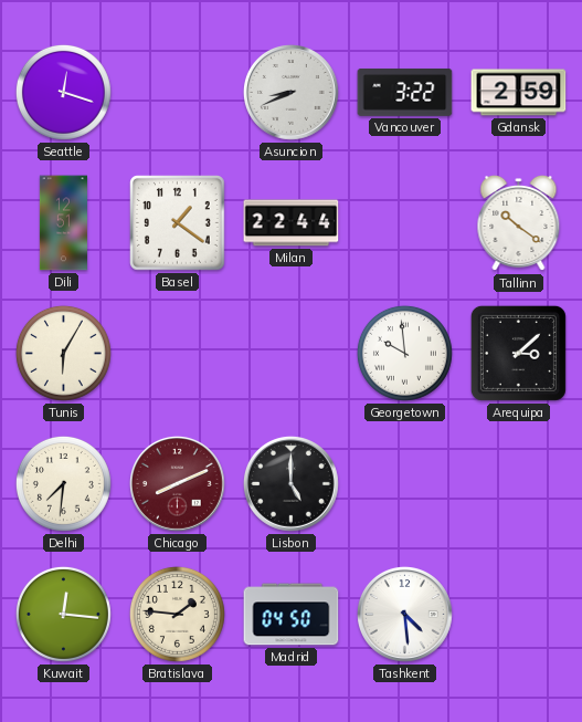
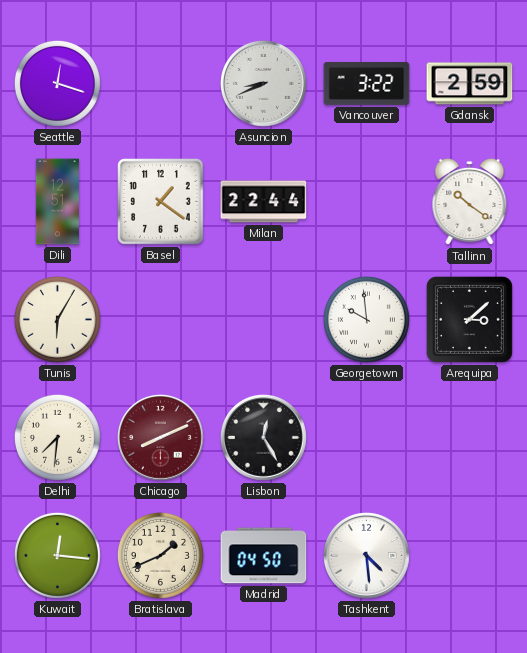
Lisbon: 5:00 -> 12:25
Bratislava: 1:46 -> 1:41
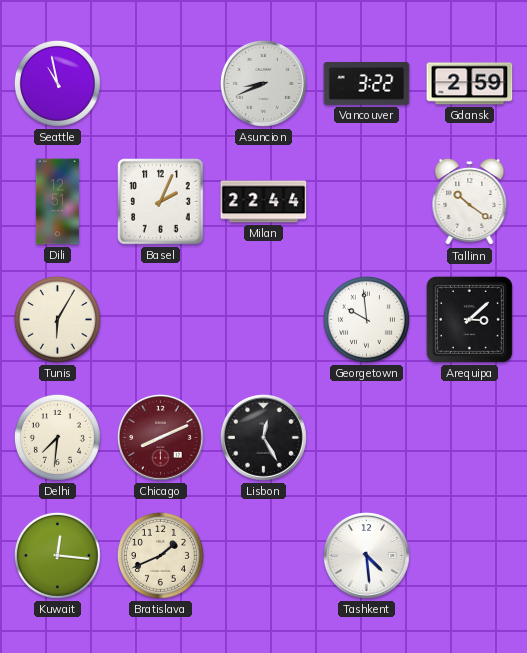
Seattle: 12:18 -> 10:58
Basel: 1:21 -> 2:04
Madrid: 04:50 -> none
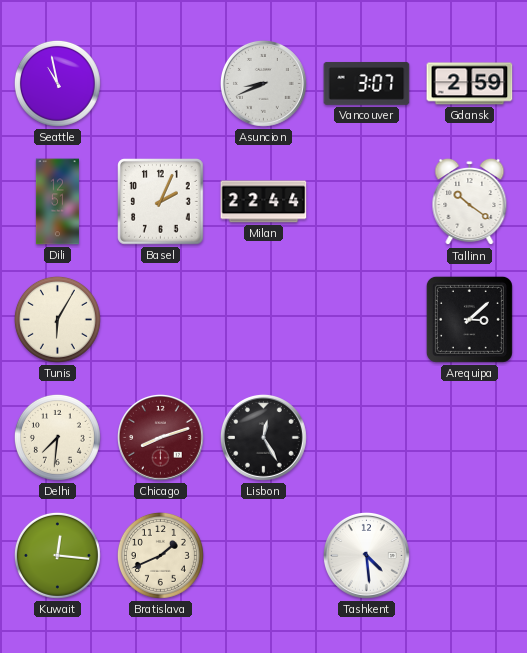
Vancouver: 3:22 -> 3:07
Georgetown: 9:59 -> none
Chicago: 8:11 -> 8:12
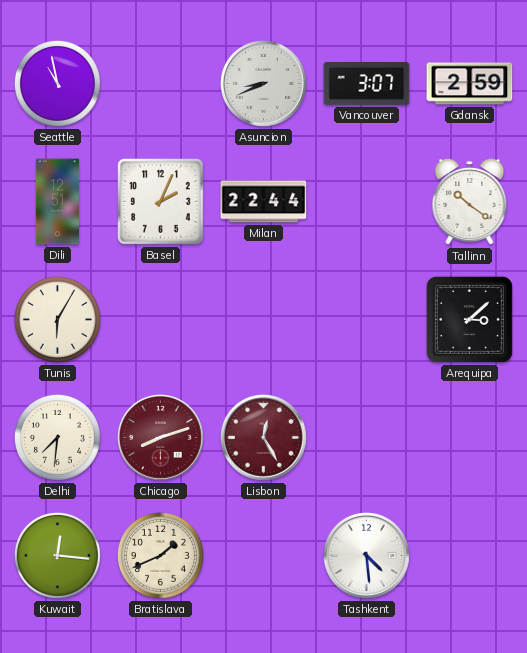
Lisbon dial: black -> burgundy
